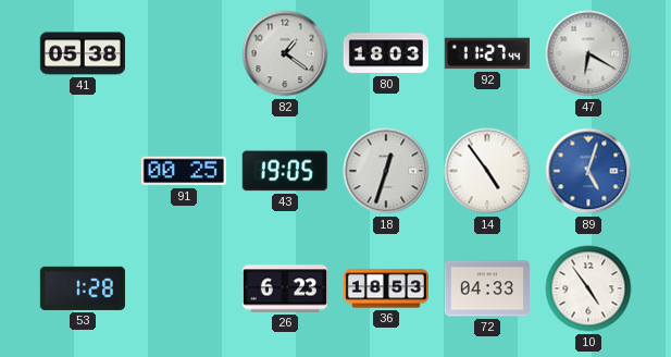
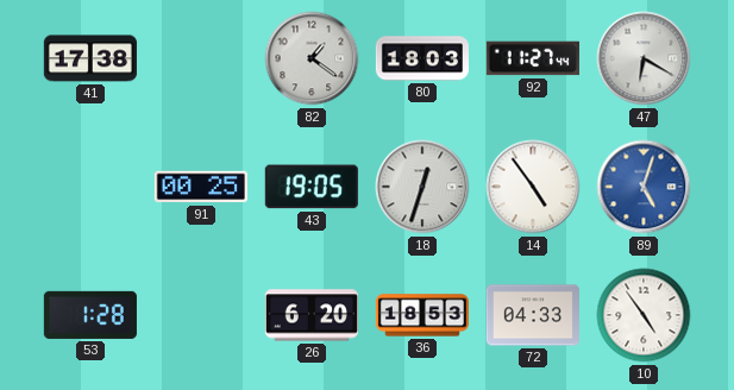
41: 05:38 -> 17:38
26: 6:23 -> 6:20
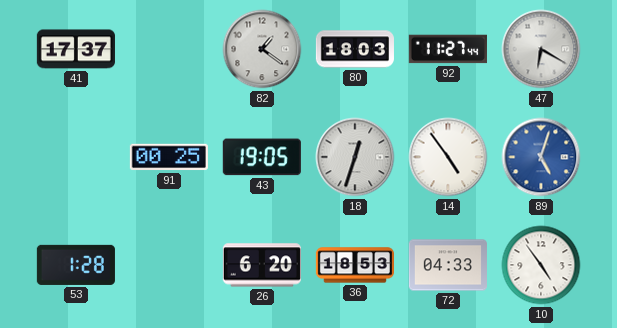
41: 17:38 -> 17:37
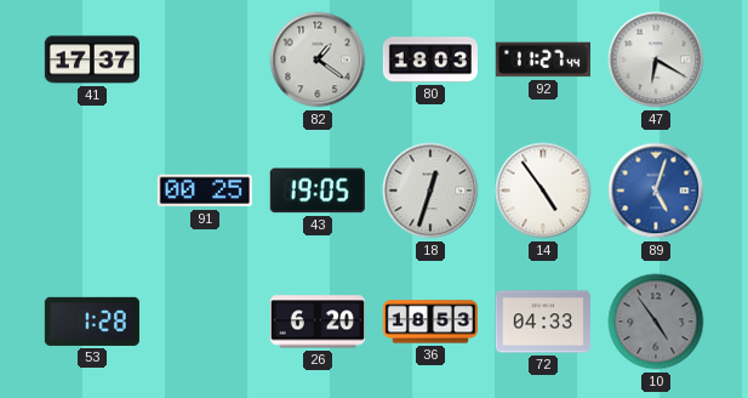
10 dial: white -> grey
